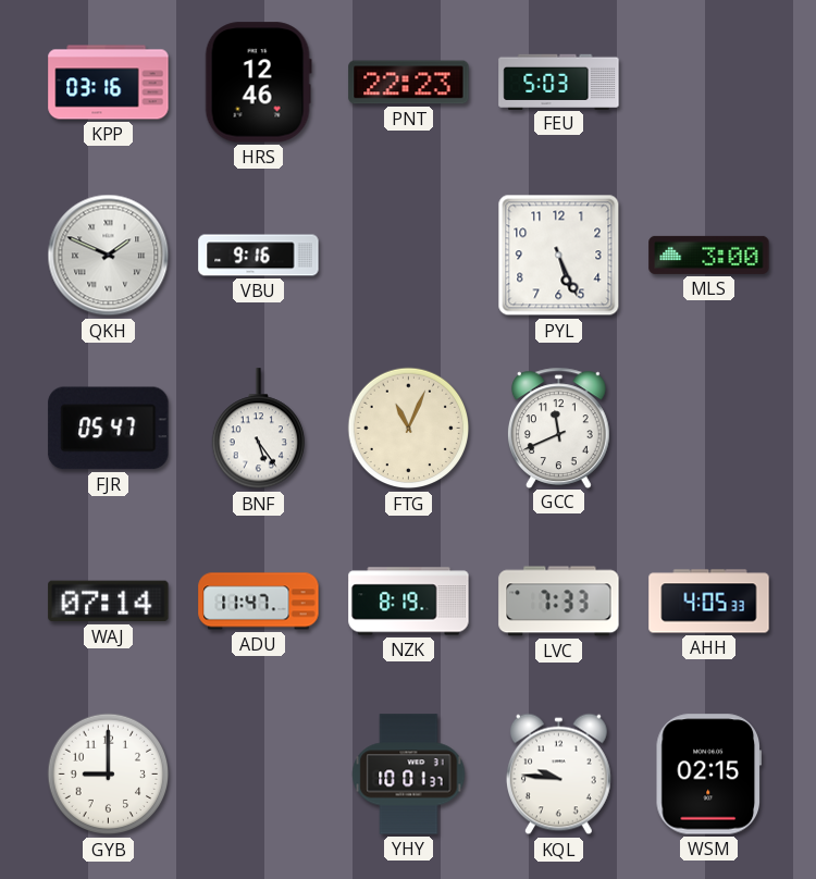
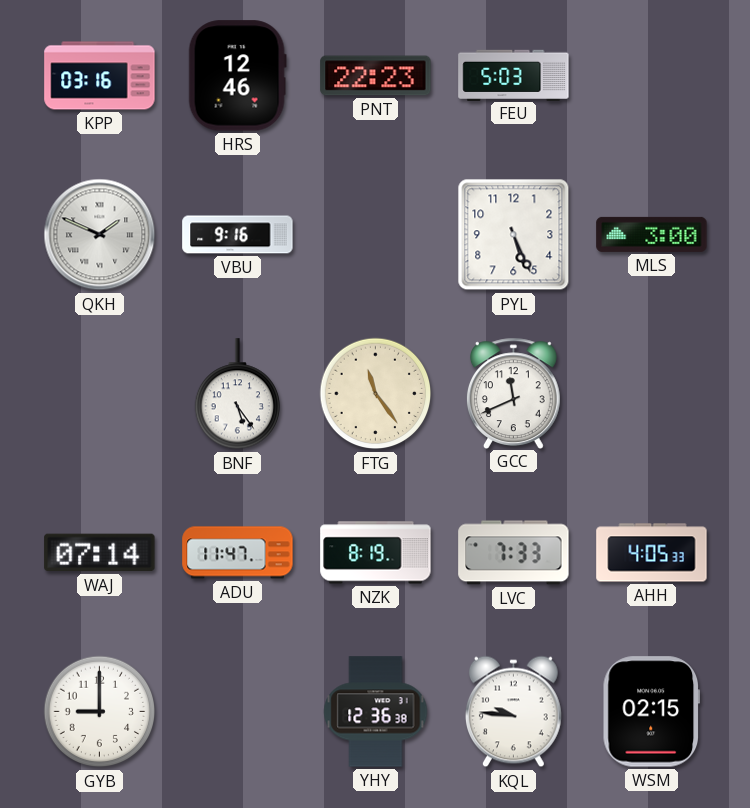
FJR: 05:47 -> none
FTG: 11:04 -> 11:24
YHY: 10:01 -> 12:36
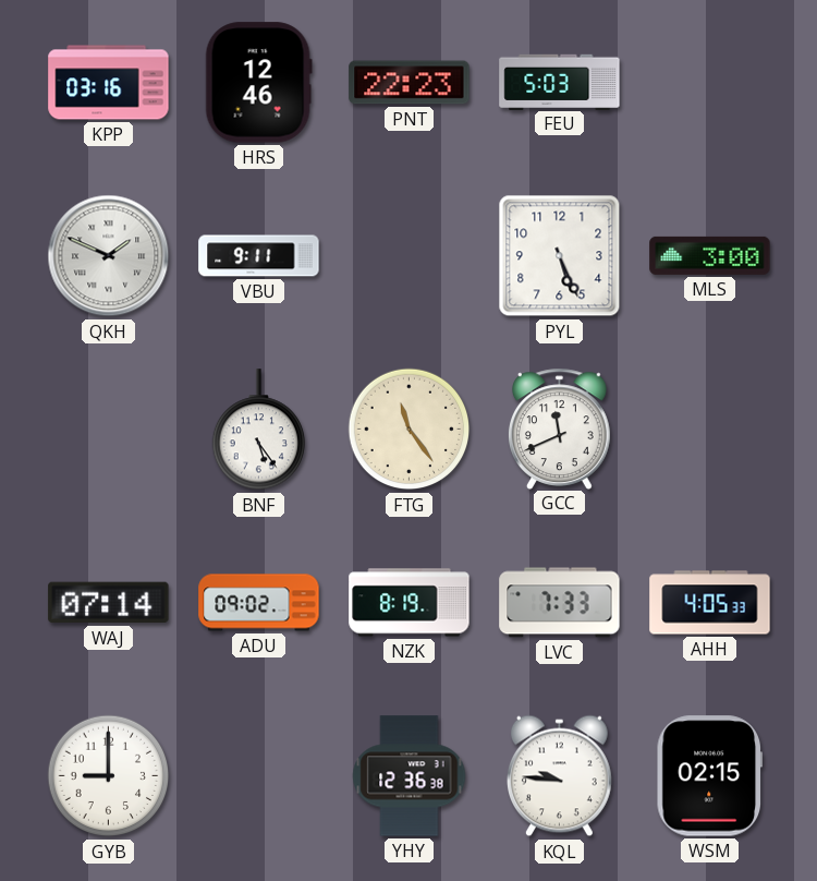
VBU: 9:16 -> 9:11
ADU: 11:47 -> 09:02
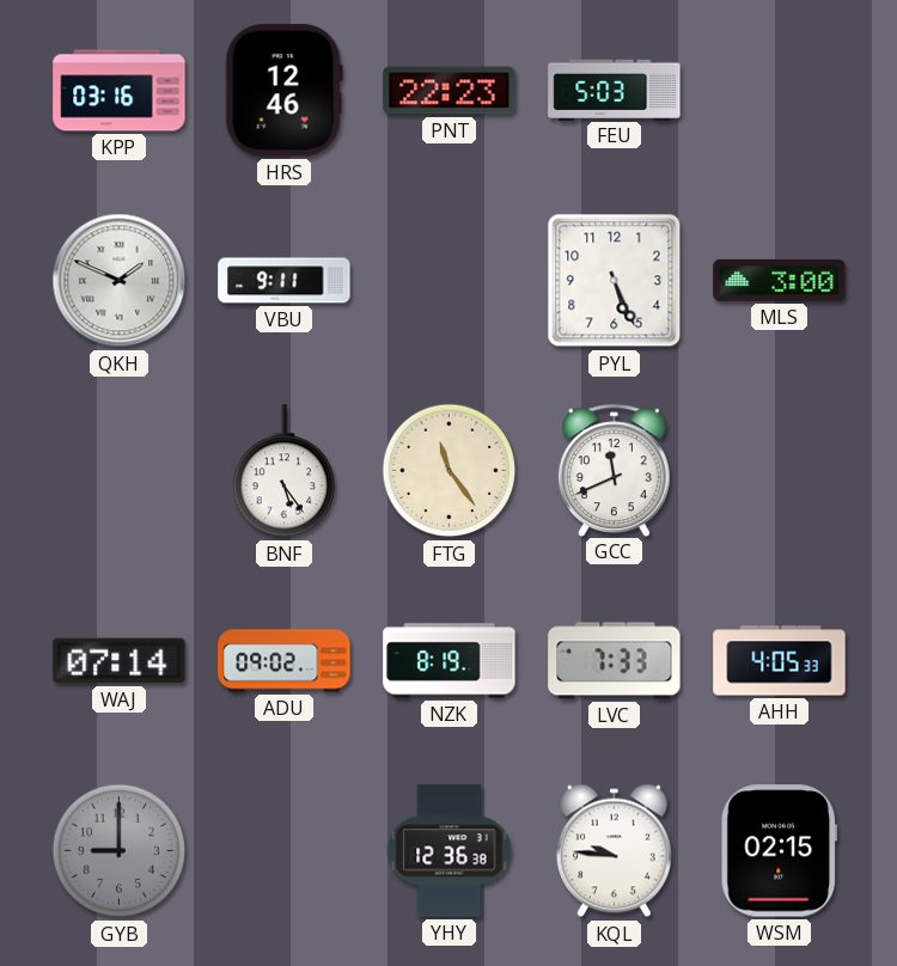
GYB dial: white -> grey
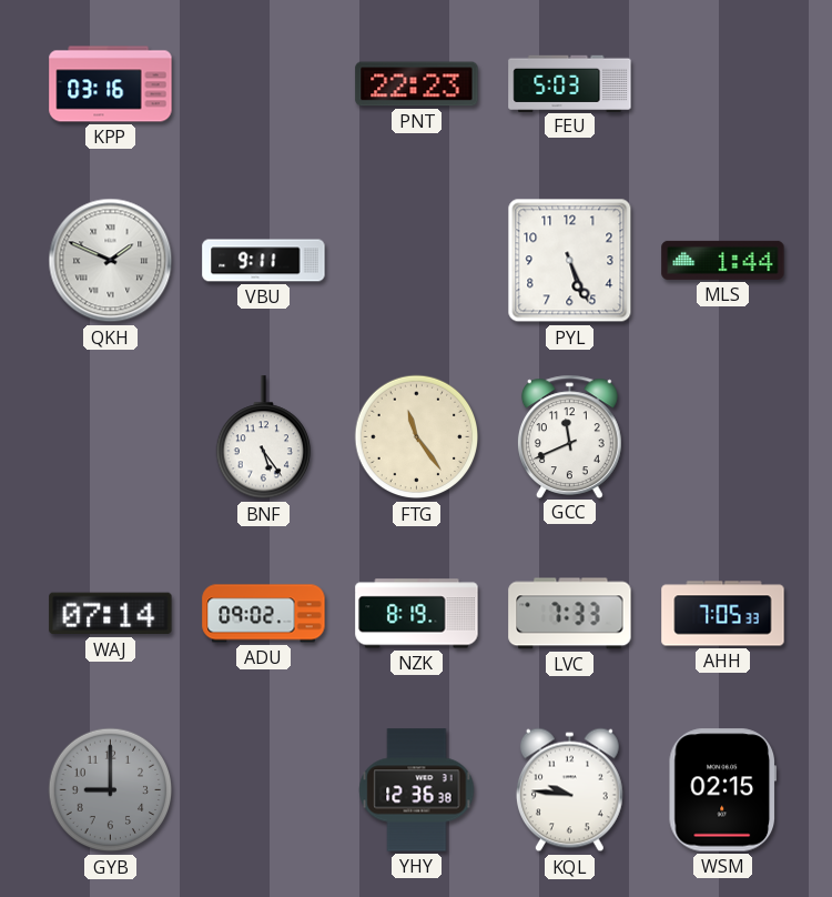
HRS: 12:46 -> none
MLS: 3:00 -> 1:44
AHH: 4:05 -> 7:05
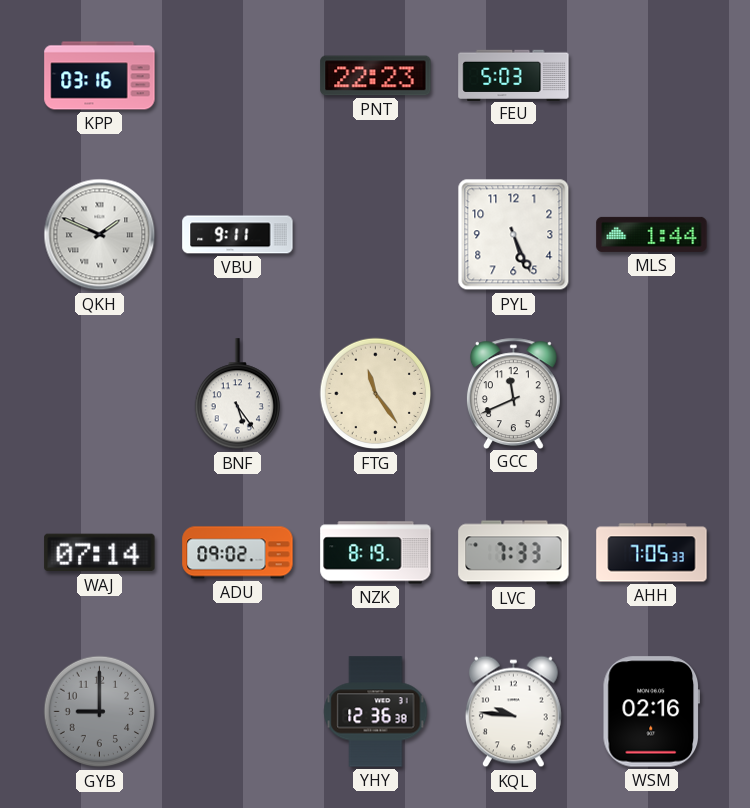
WSM: 02:15 -> 02:16
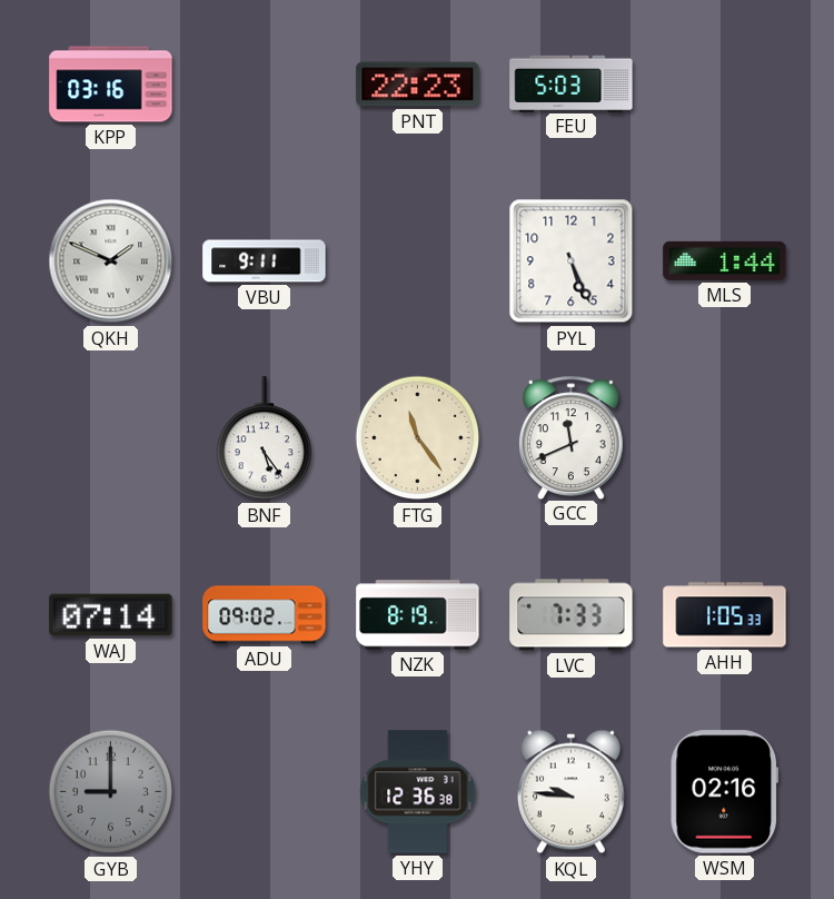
AHH: 7:05 -> 1:05
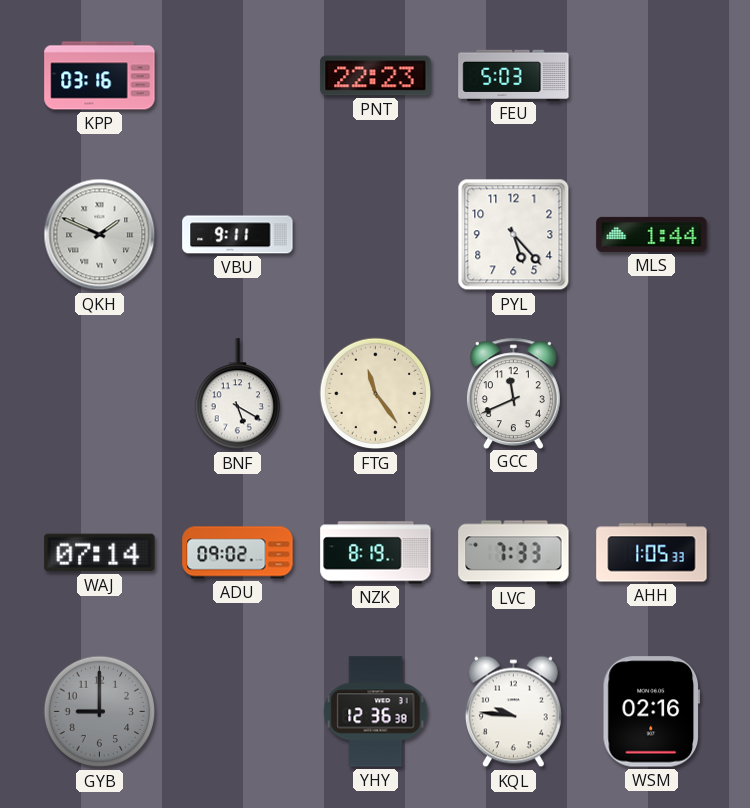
PYL: 5:26 -> 5:23
BNF: 5:24 -> 5:20
